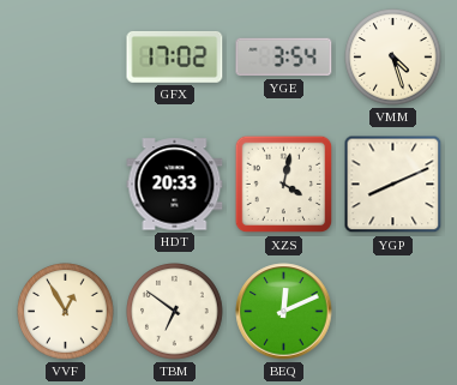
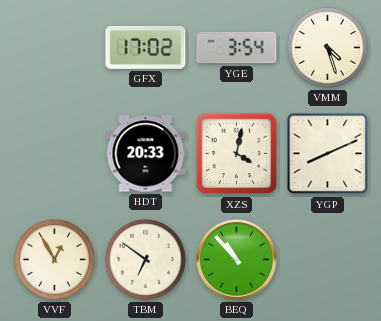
BEQ: 12:11 -> 10:53
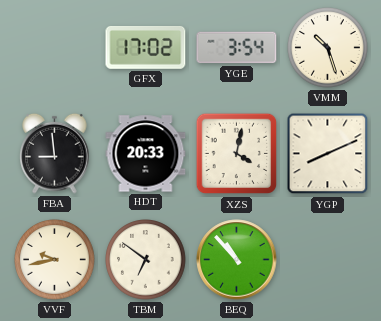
VMM: 4:27 -> 10:27
FBA: none -> 8:59
VVF: 12:55 -> 9:43
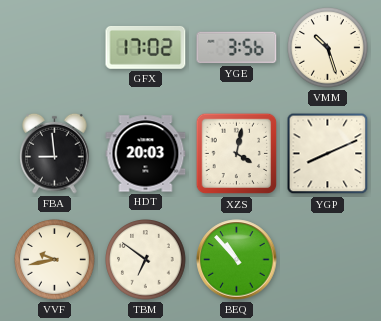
YGE: 3:54 -> 3:56
HDT: 20:33 -> 20:03
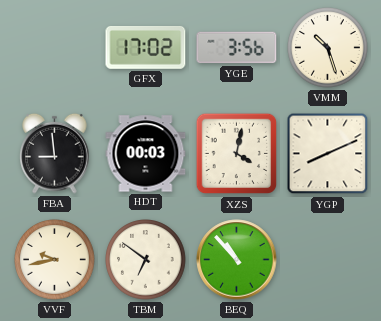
HDT: 20:03 -> 00:03
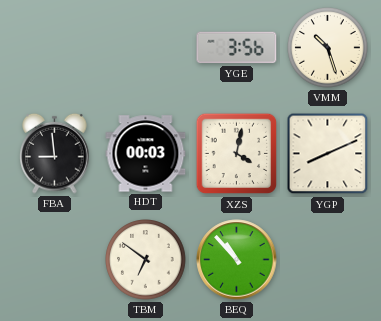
GFX: 17:02 -> none
VVF: 9:43 -> none
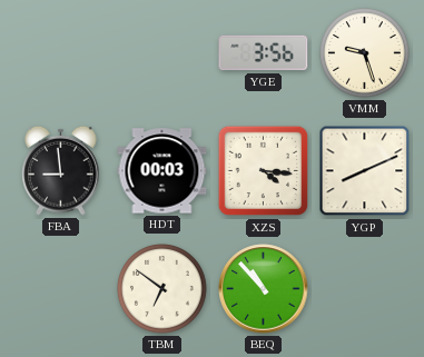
VMM: 10:27 -> 9:27
XZS: 4:02 -> 4:16
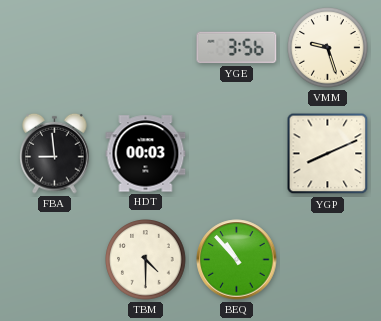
XZS: 4:16 -> none
TBM: 6:51 -> 4:30
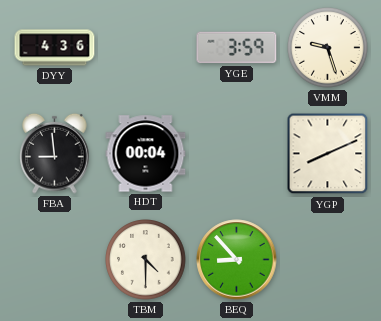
DYY: none -> 4:36
YGE: 3:56 -> 3:59
HDT: 00:03 -> 00:04
BEQ: 10:53 -> 8:53
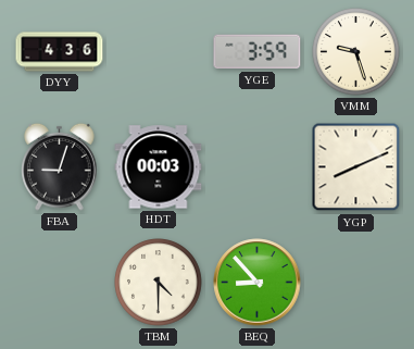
FBA: 8:59 -> 9:03
HDT: 00:04 -> 00:03
